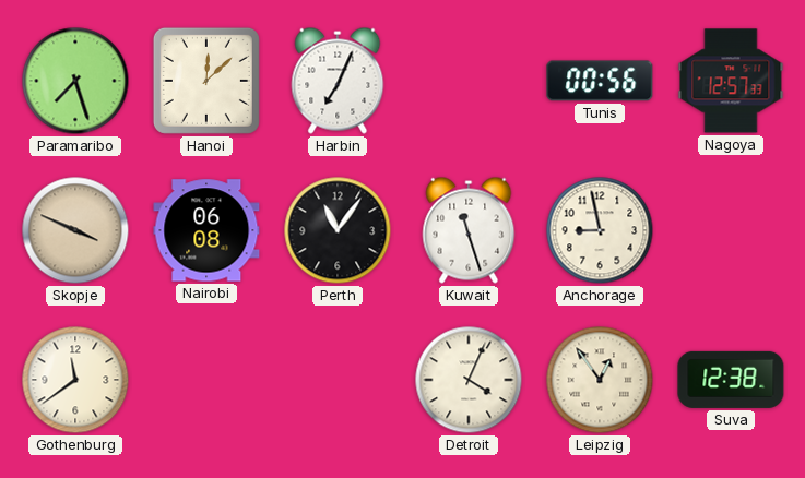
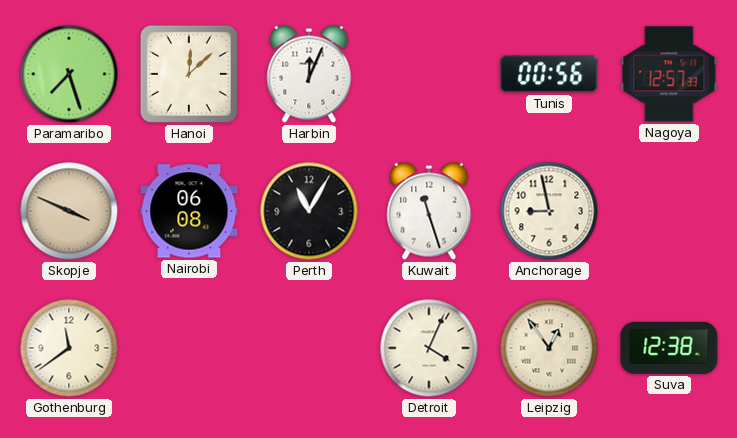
Harbin: 7:04 -> 12:04
Perth: 11:06 -> 11:05
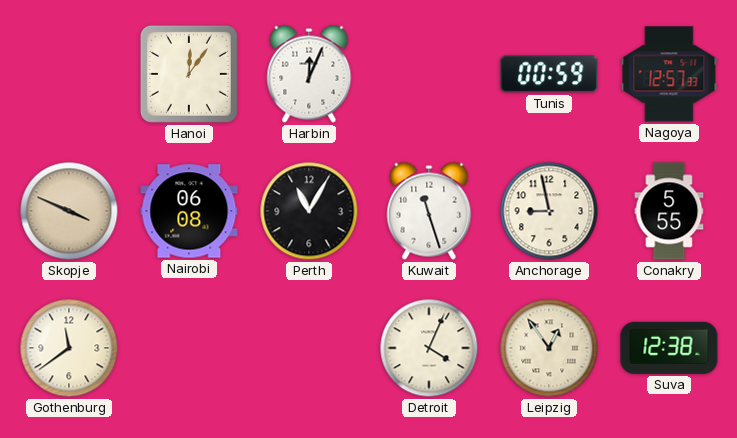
Paramaribo: 7:27 -> none
Hanoi: 12:08 -> 12:06
Tunis: 00:56 -> 00:59
Conakry: none -> 5:55
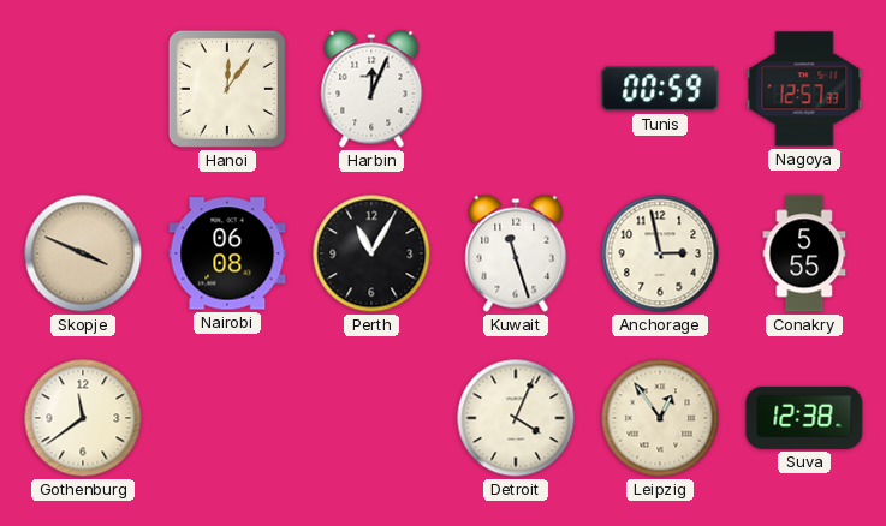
Anchorage: 8:58 -> 2:58
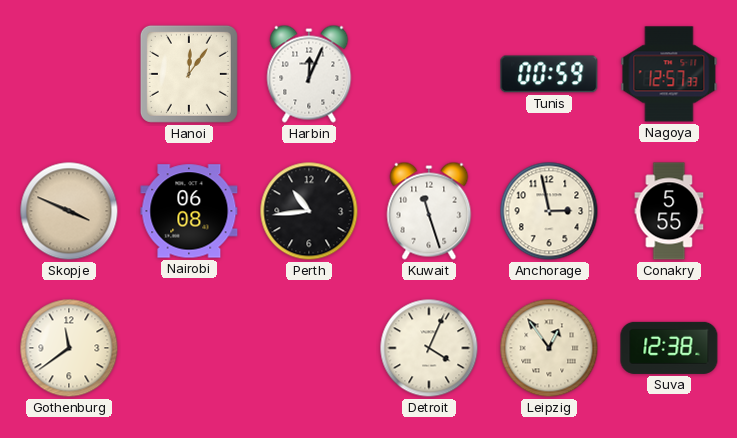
Perth: 11:05 -> 10:44
